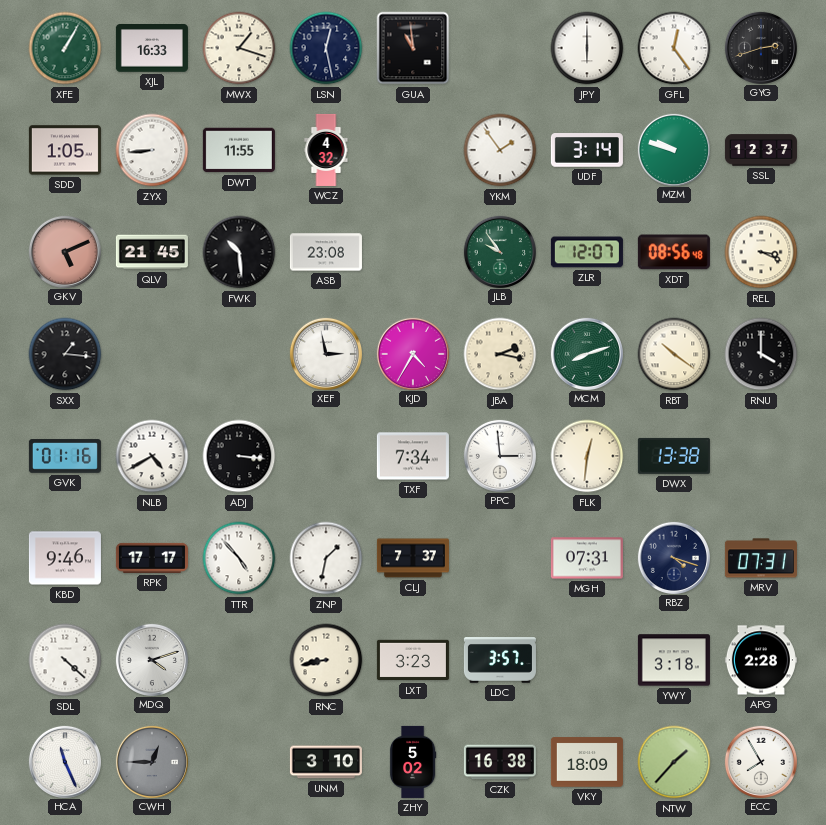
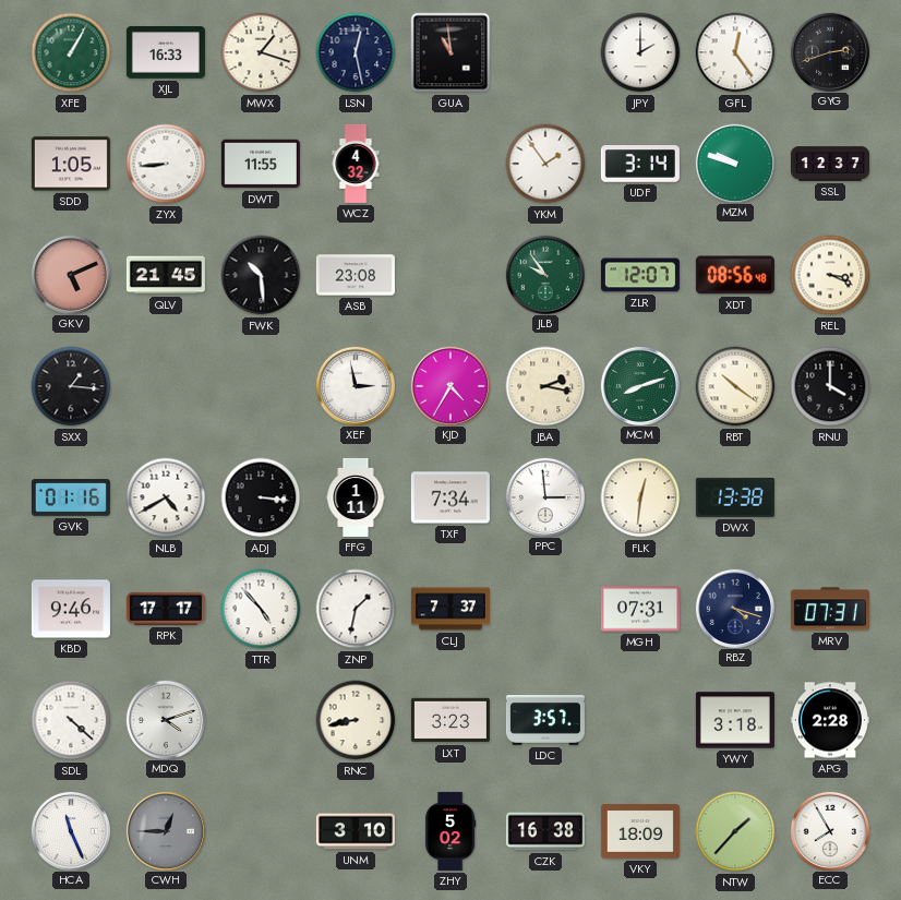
JPY: 6:00 -> 2:00
FFG: none -> 1:11
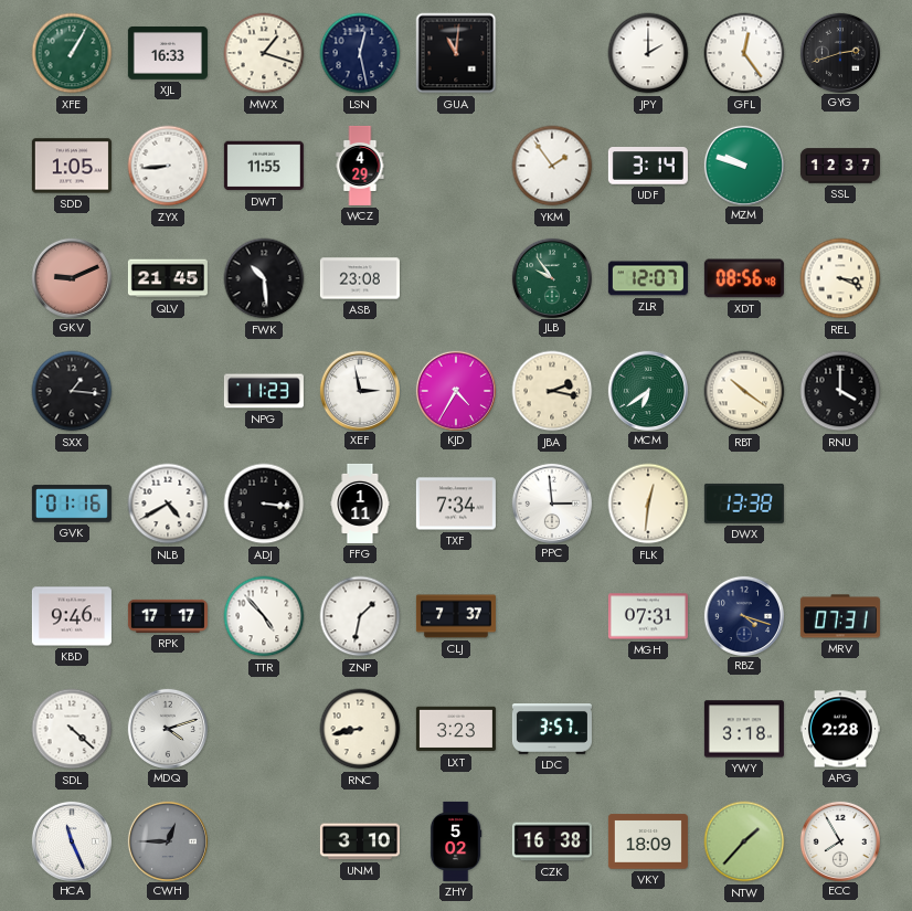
GUA: 10:59 -> 11:01
WCZ: 4:32 -> 4:29
GKV: 5:11 -> 9:11
NPG: none -> 11:23
MCM: 8:12 -> 6:39
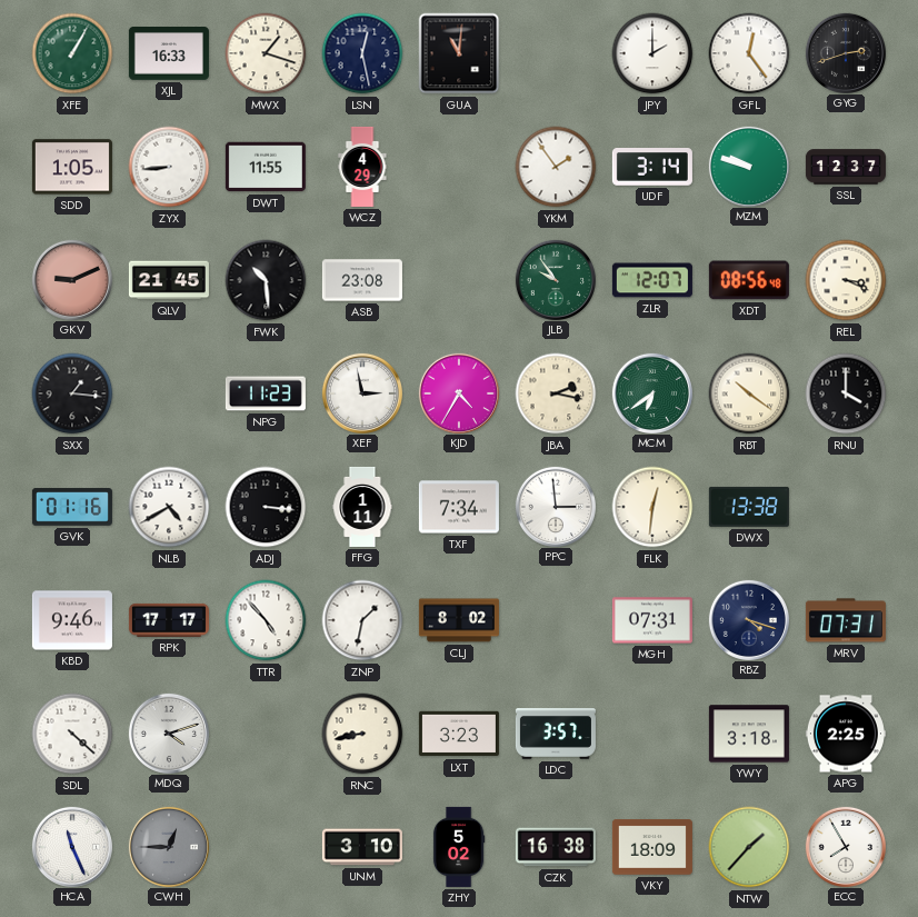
CLJ: 7:37 -> 8:02
APG: 2:28 -> 2:25
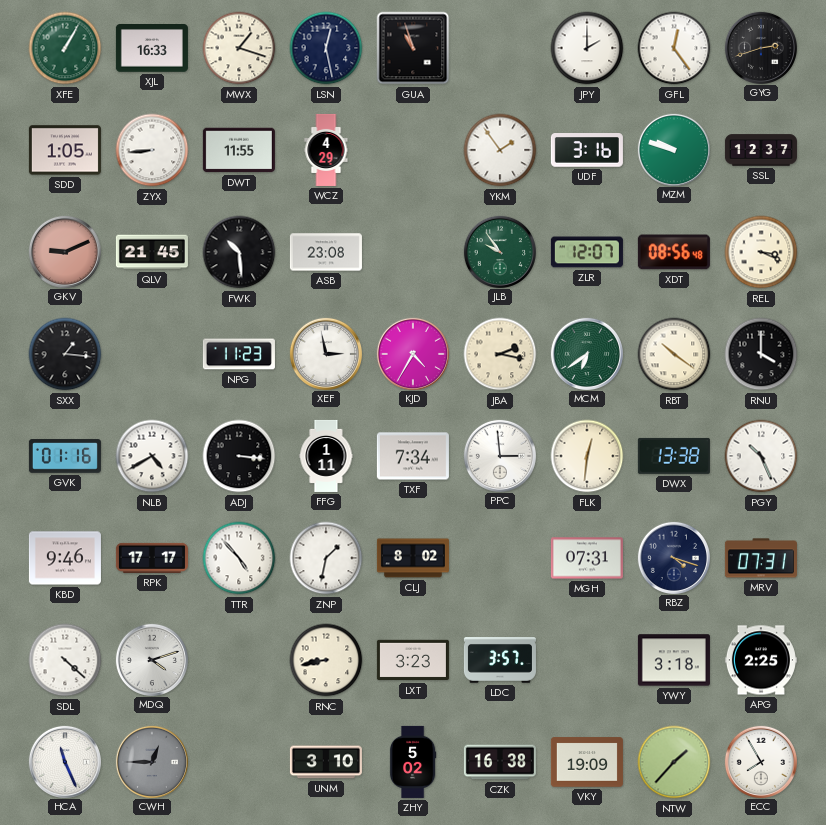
GUA: 11:01 -> 10:57
UDF: 3:14 -> 3:16
PGY: none -> 10:26
VKY: 18:09 -> 19:09
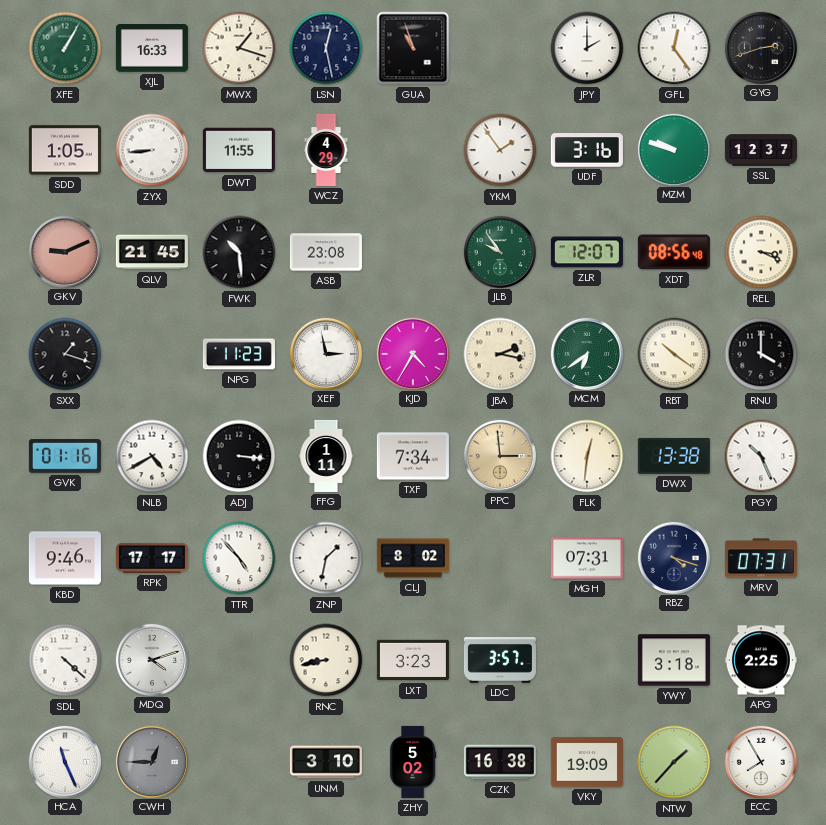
SXX: 1:16 -> 1:18
PPC dial: white -> champagne
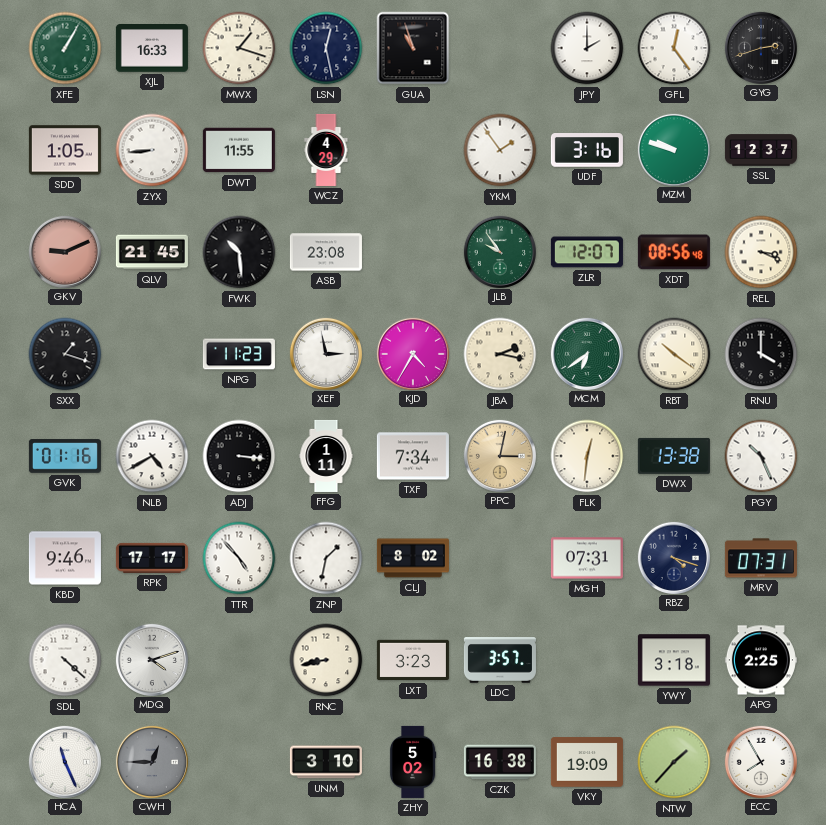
PPC: 2:59 -> 3:02
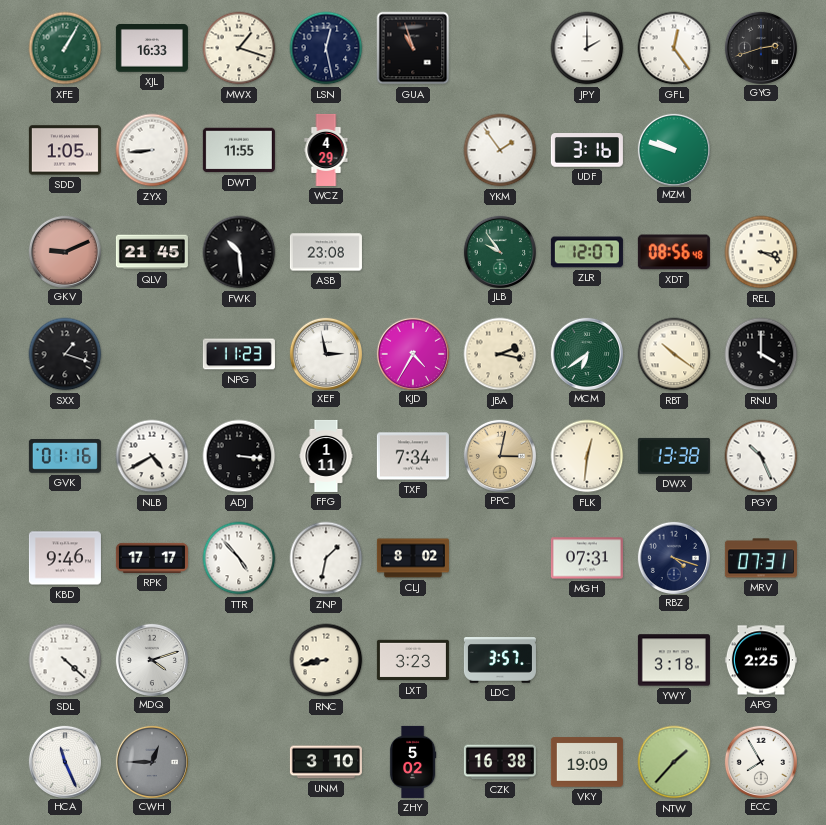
SSL: 12:37 -> none
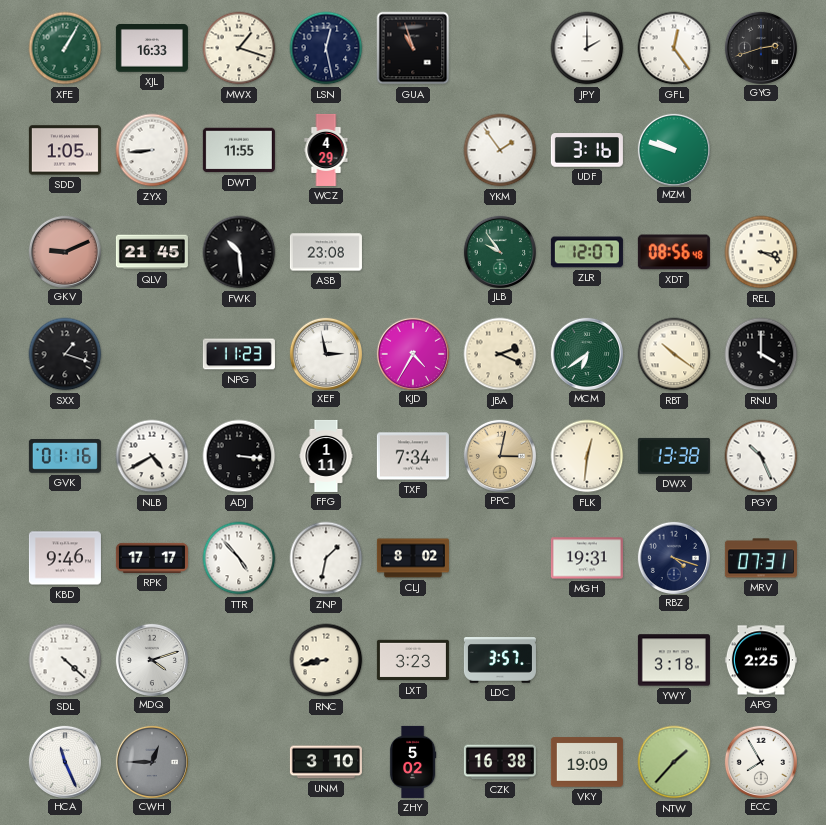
JBA: 2:17 -> 2:19
MGH: 07:31 -> 19:31
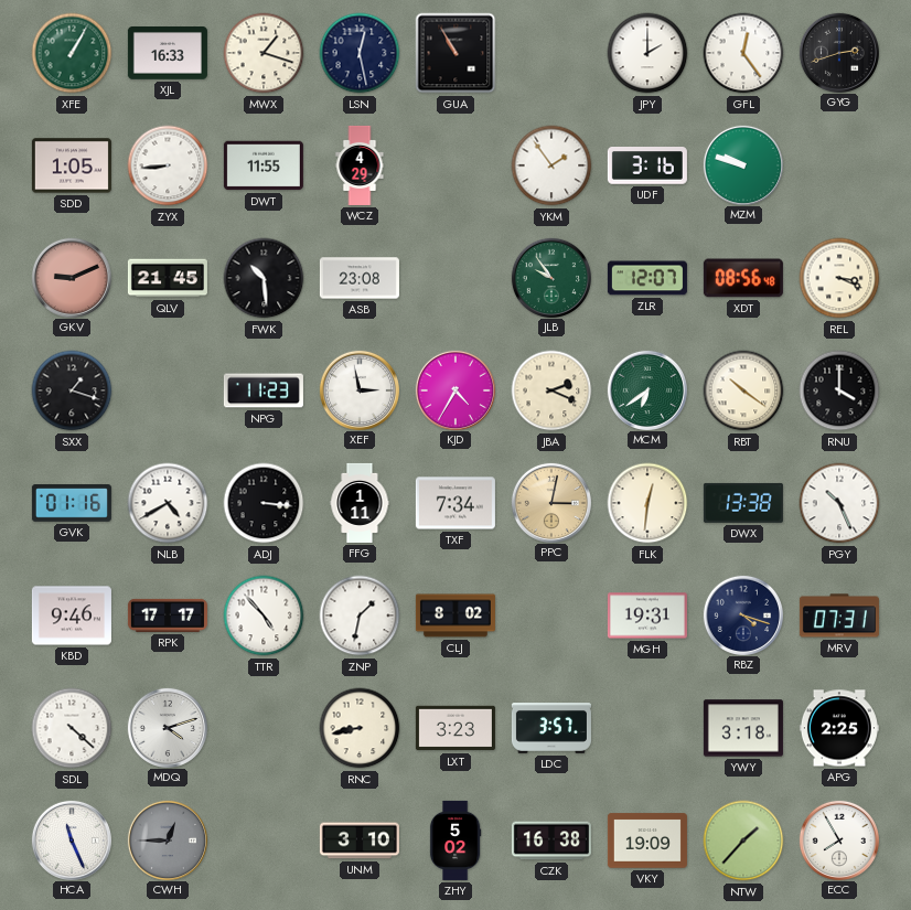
GUA: 10:57 -> 10:55
